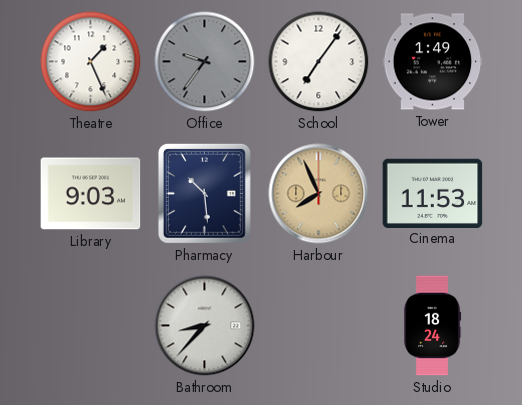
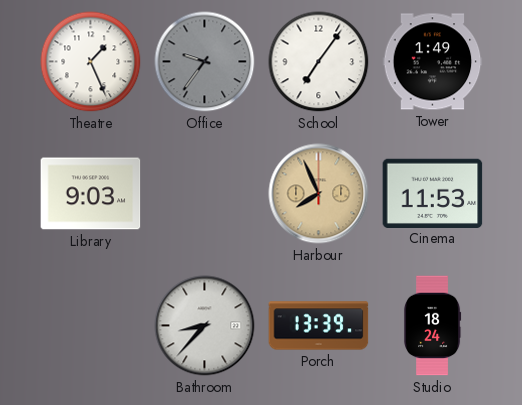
Pharmacy: 10:29 -> none
Porch: none -> 13:39
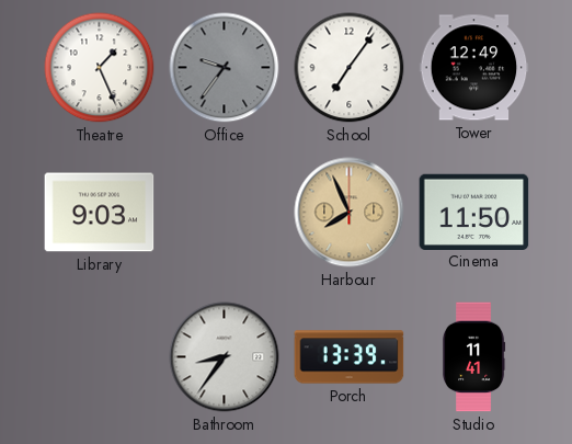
Tower: 1:49 -> 12:49
Cinema: 11:53 -> 11:50
Bathroom: 8:37 -> 8:36
Studio: 18:24 -> 11:41
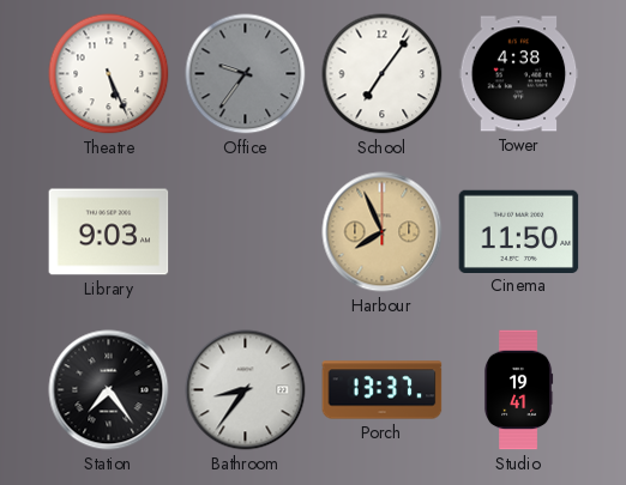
Theatre: 1:26 -> 5:26
Tower: 12:49 -> 4:38
Station: none -> 7:24
Porch: 13:39 -> 13:37
Studio: 11:41 -> 19:41
